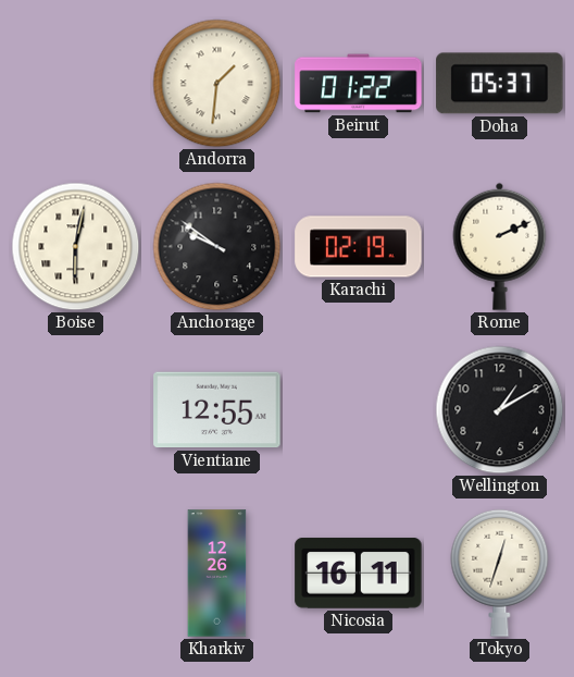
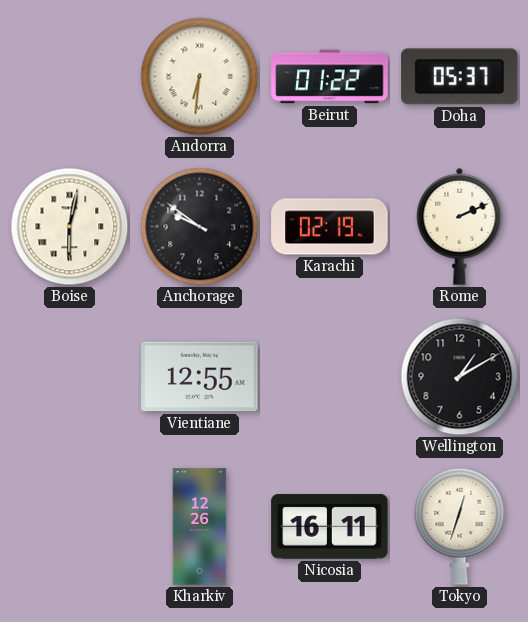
Andorra: 1:31 -> 6:31
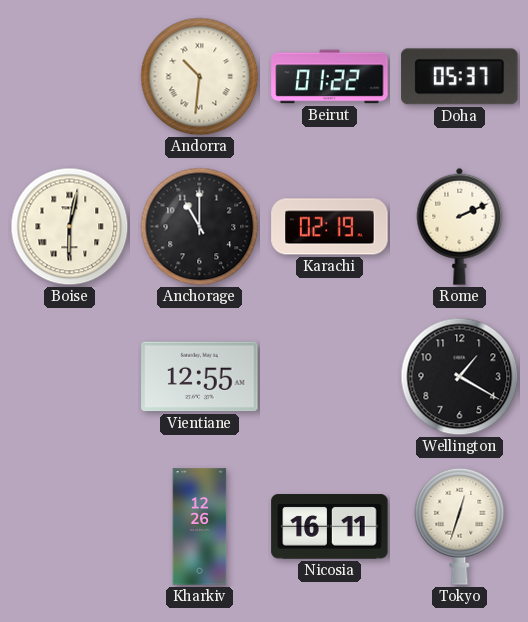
Andorra: 6:31 -> 10:31
Anchorage: 9:51 -> 11:00
Wellington: 1:10 -> 1:20
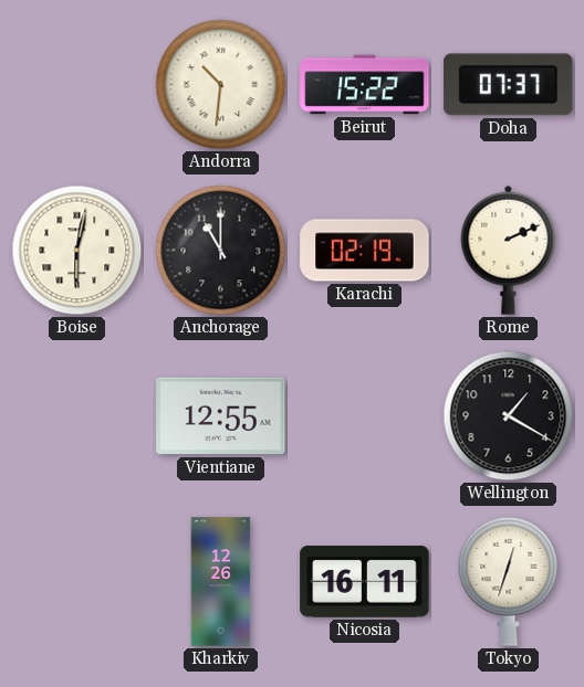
Beirut: 01:22 -> 15:22
Doha: 05:37 -> 07:37
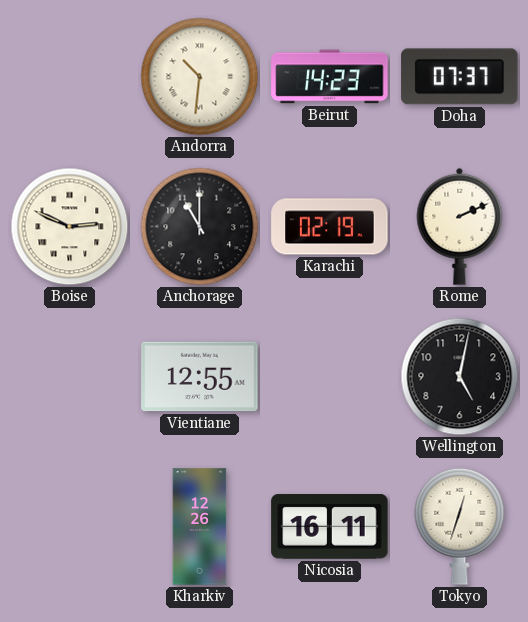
Beirut: 15:22 -> 14:23
Boise: 6:02 -> 2:49
Wellington: 1:20 -> 5:02
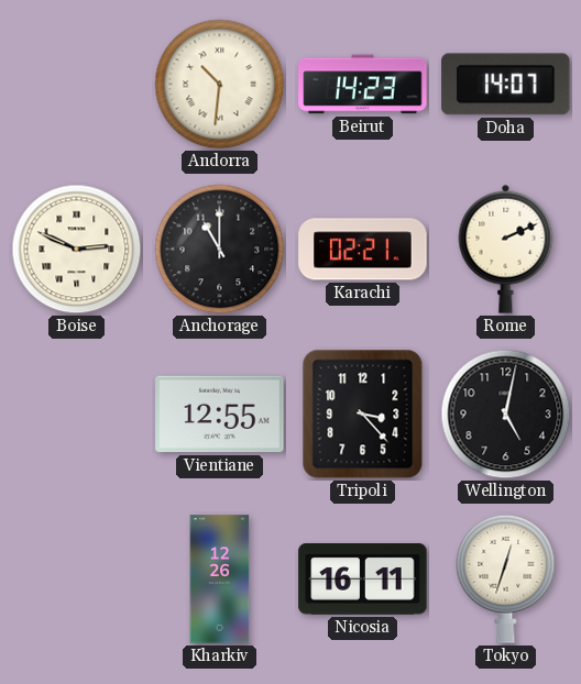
Doha: 07:37 -> 14:07
Karachi: 02:19 -> 02:21
Tripoli: none -> 3:23
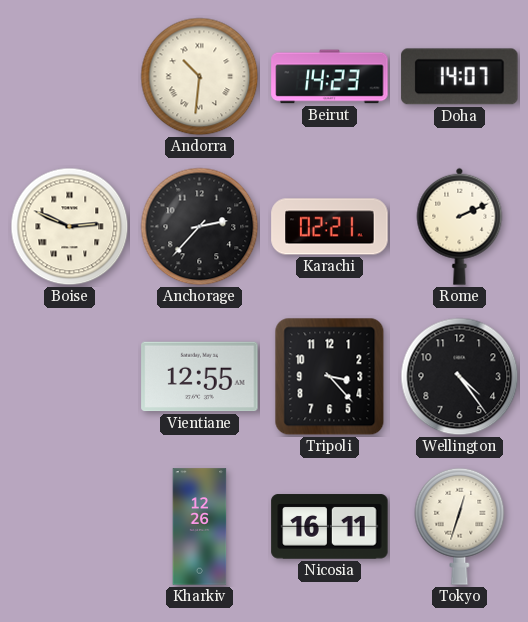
Anchorage: 11:00 -> 2:37
Wellington: 5:02 -> 4:24
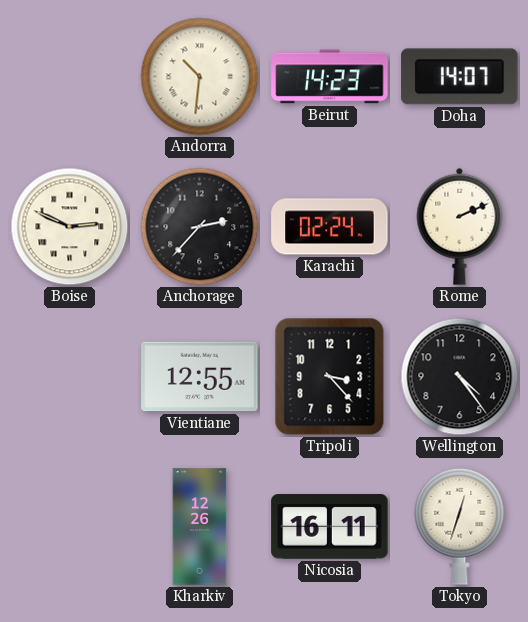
Karachi: 02:21 -> 02:24
